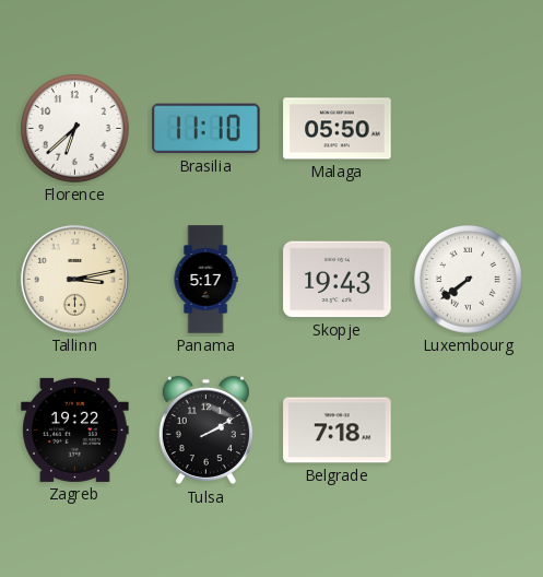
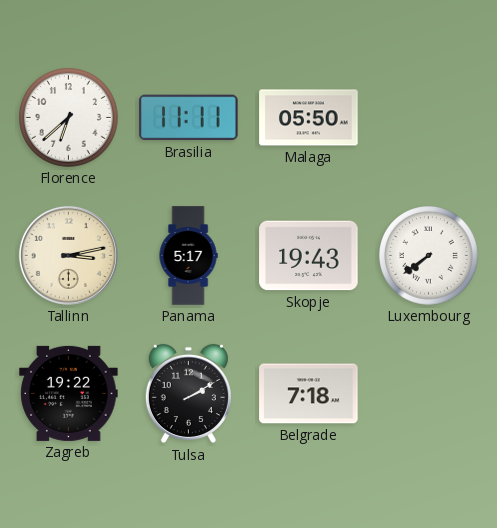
Brasilia: 11:10 -> 11:11
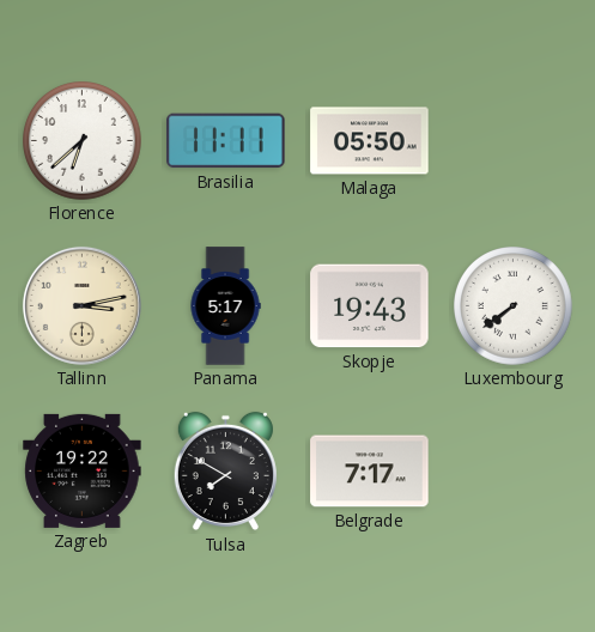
Tulsa: 2:10 -> 7:50
Belgrade: 7:18 -> 7:17
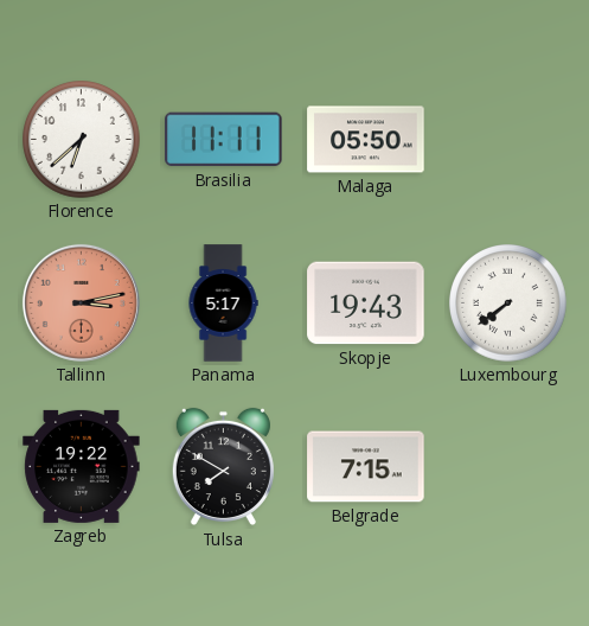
Tallinn dial: cream -> salmon
Belgrade: 7:17 -> 7:15
